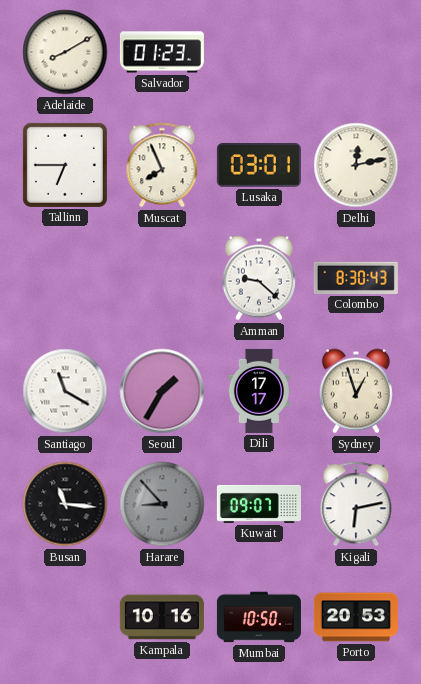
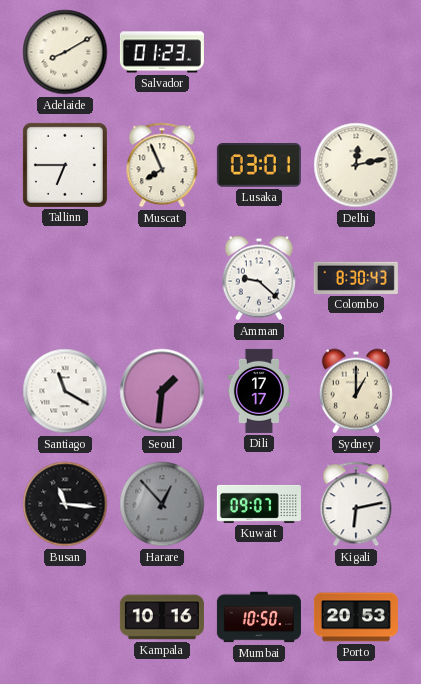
Seoul: 1:35 -> 1:31
Sydney: 12:57 -> 1:00
Harare: 8:53 -> 12:53
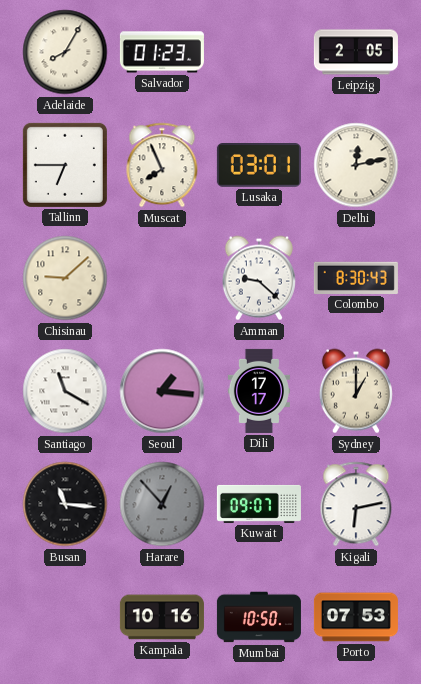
Adelaide: 8:10 -> 8:05
Leipzig: none -> 2:05
Chisinau: none -> 9:08
Seoul: 1:31 -> 1:16
Porto: 20:53 -> 07:53
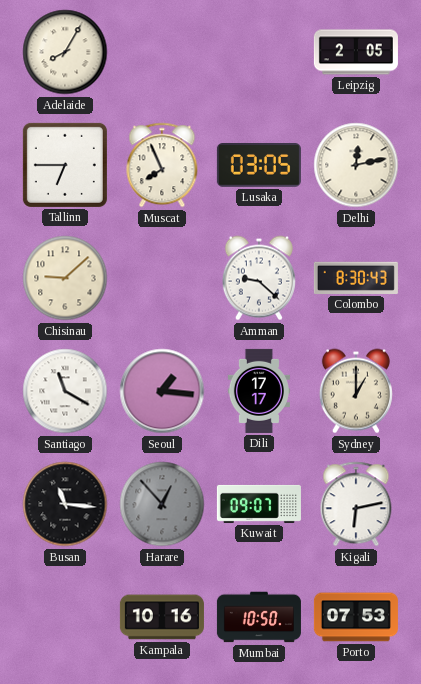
Salvador: 01:23 -> none
Lusaka: 03:01 -> 03:05
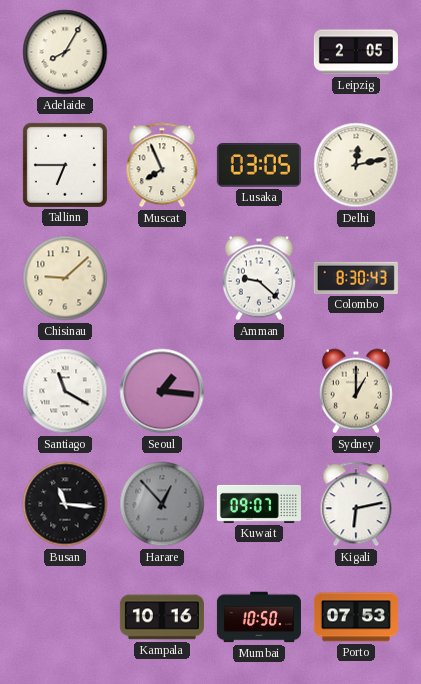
Dili: 17:17 -> none
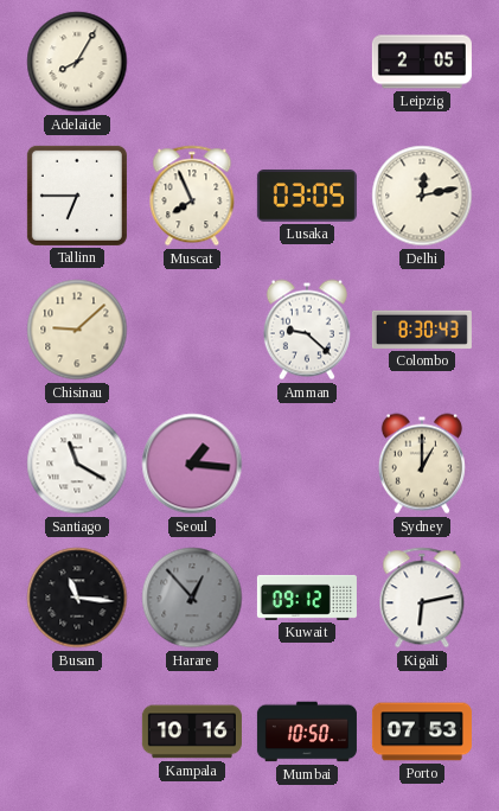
Kuwait: 09:07 -> 09:12
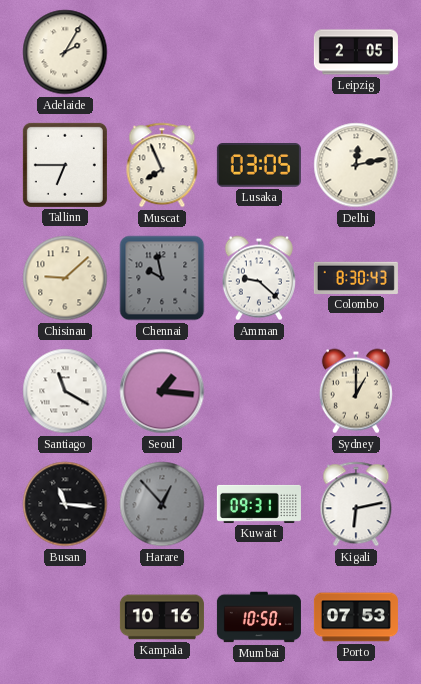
Adelaide: 8:05 -> 2:05
Chennai: none -> 9:58
Kuwait: 09:12 -> 09:31
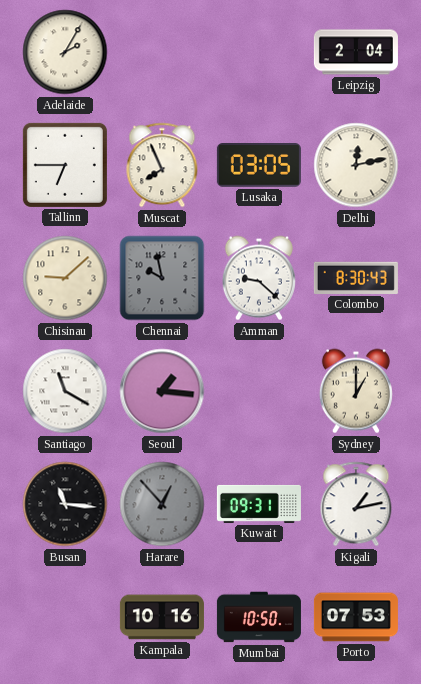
Leipzig: 2:05 -> 2:04
Kigali: 6:13 -> 1:13
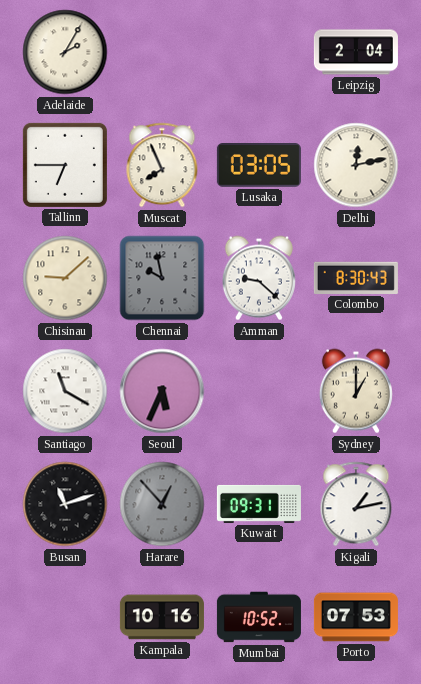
Seoul: 1:16 -> 5:34
Busan: 11:16 -> 11:12
Mumbai: 10:50 -> 10:52
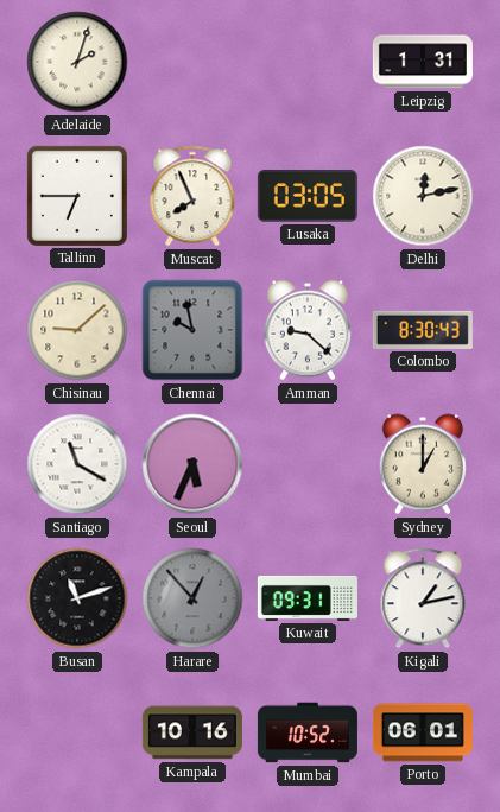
Adelaide: 2:05 -> 2:03
Leipzig: 2:04 -> 1:31
Porto: 07:53 -> 06:01
